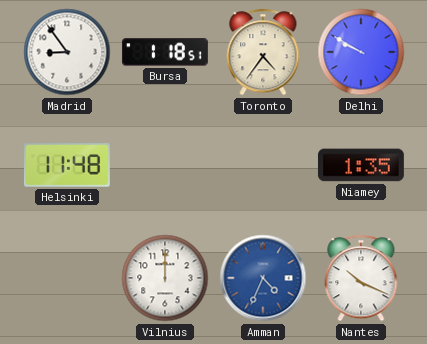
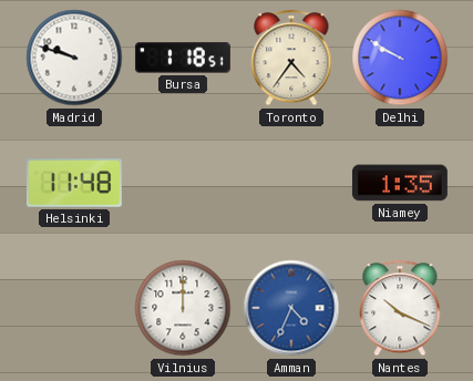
Madrid: 8:54 -> 9:48
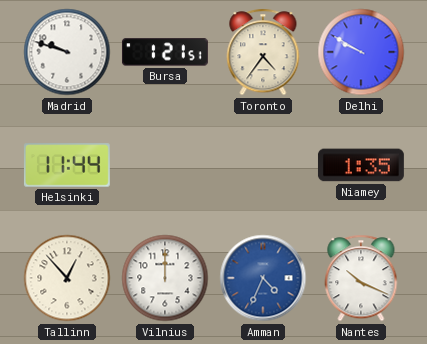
Bursa: 1:18 -> 1:21
Helsinki: 11:48 -> 11:44
Tallinn: none -> 12:53
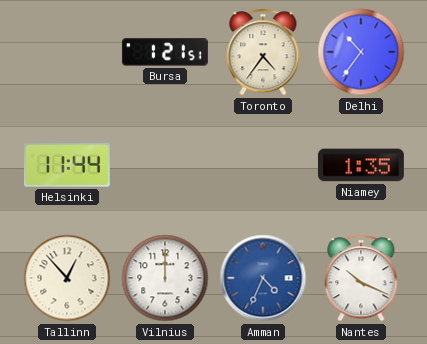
Madrid: 9:48 -> none
Delhi: 9:50 -> 10:36
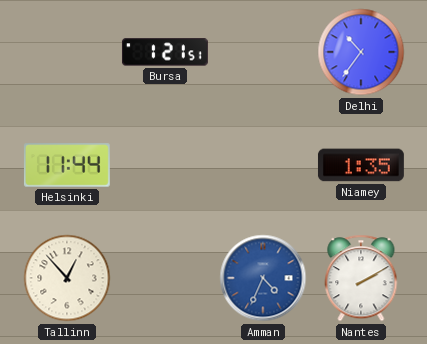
Toronto: 4:36 -> none
Vilnius: 12:00 -> none
Nantes: 10:19 -> 2:10
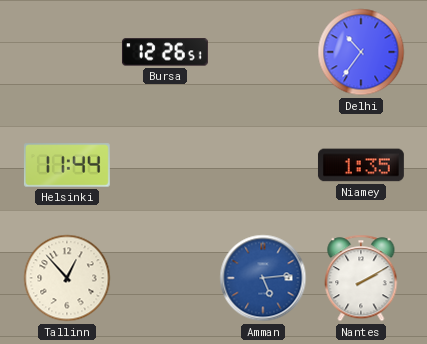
Bursa: 1:21 -> 12:26
Amman: 4:34 -> 5:14
